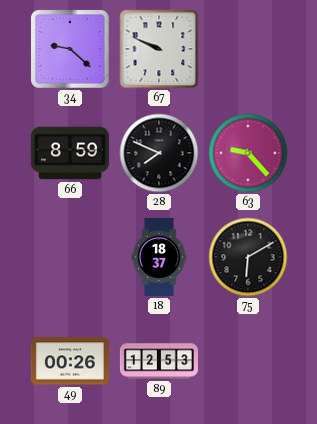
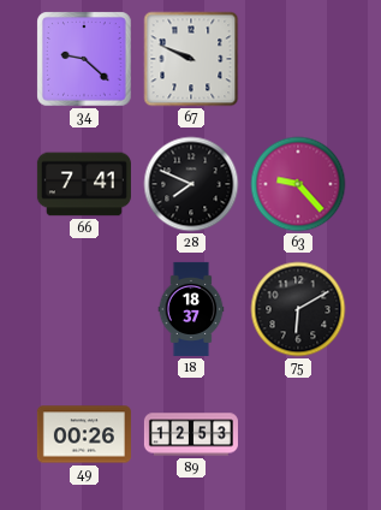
66: 8:59 -> 7:41
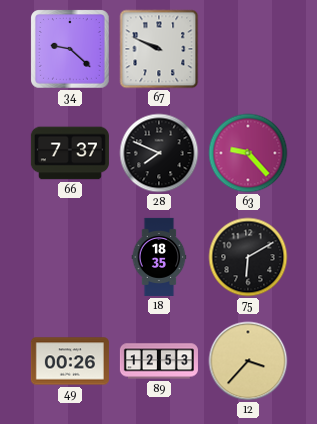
66: 7:41 -> 7:37
18: 18:37 -> 18:35
12: none -> 3:37
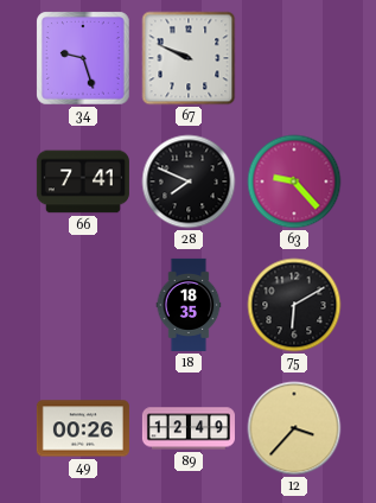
34: 9:22 -> 9:27
66: 7:37 -> 7:41
89: 12:53 -> 12:49
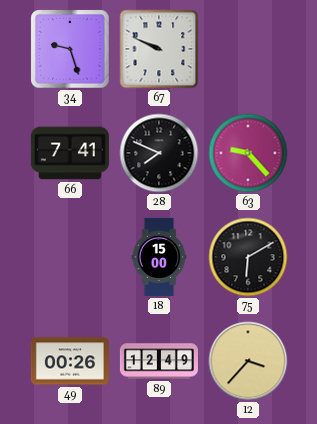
18: 18:35 -> 15:00
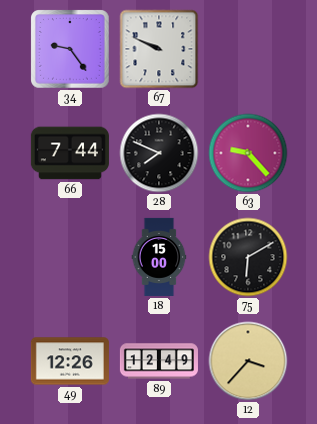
34: 9:27 -> 9:24
66: 7:41 -> 7:44
49: 00:26 -> 12:26
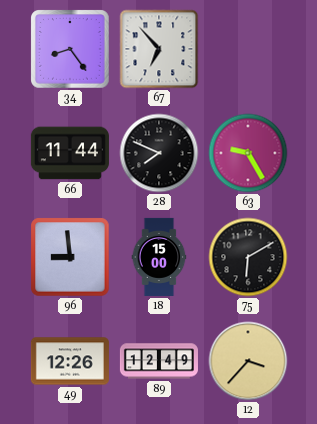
34: 9:24 -> 8:24
67: 9:49 -> 6:53
66: 7:44 -> 11:44
63: 9:23 -> 9:25
96: none -> 8:59
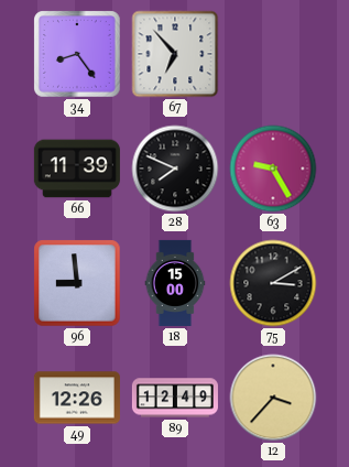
66: 11:44 -> 11:39
75: 6:10 -> 3:10
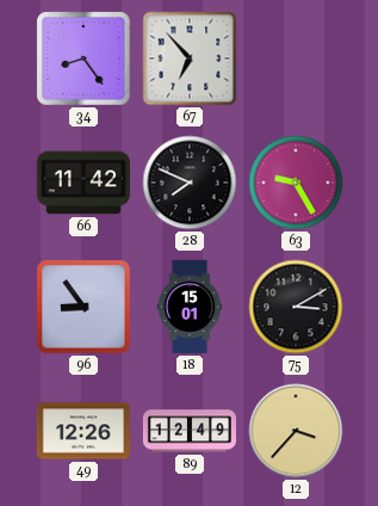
66: 11:39 -> 11:42
96: 8:59 -> 8:54
18: 15:00 -> 15:01
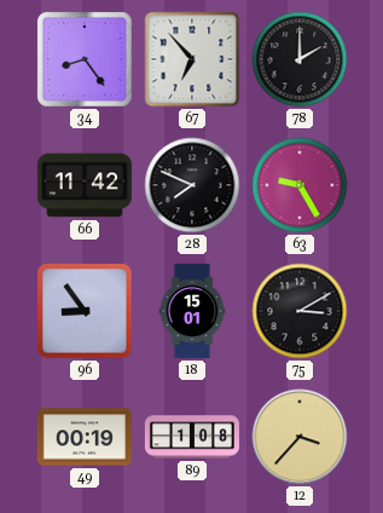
78: none -> 2:00
49: 12:26 -> 00:19
89: 12:49 -> 1:08
